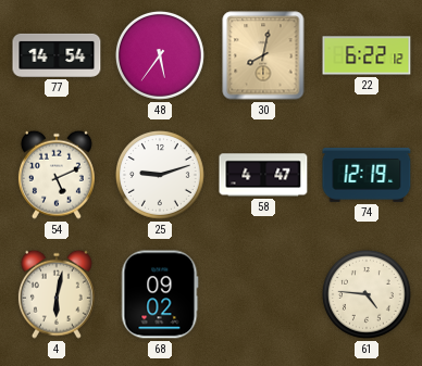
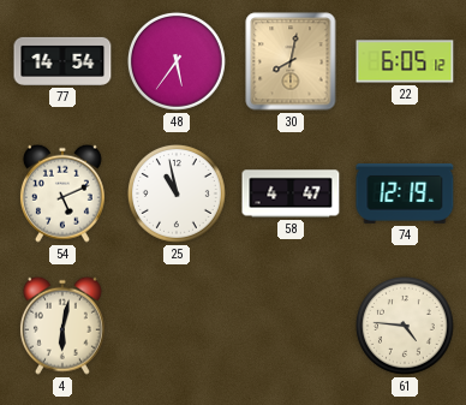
22: 6:22 -> 6:05
25: 9:12 -> 10:58
68: 09:02 -> none
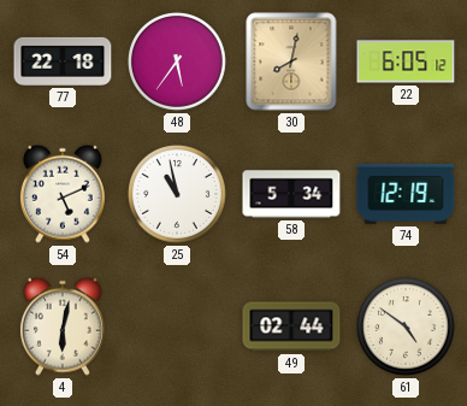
77: 14:54 -> 22:18
58: 4:47 -> 5:34
49: none -> 02:44
61: 4:46 -> 4:51
